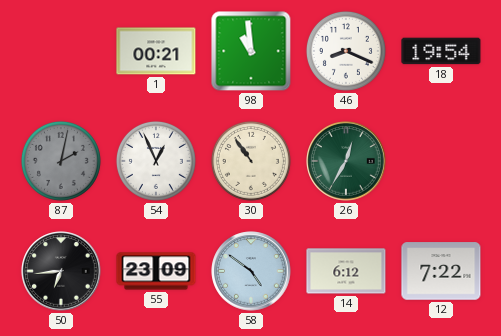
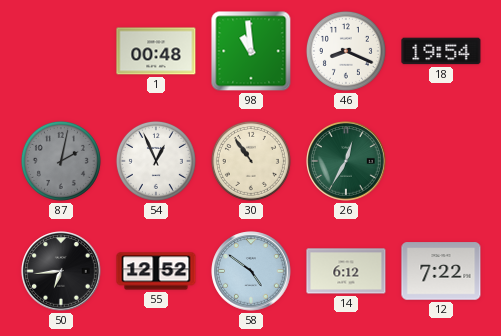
1: 00:21 -> 00:48
55: 23:09 -> 12:52
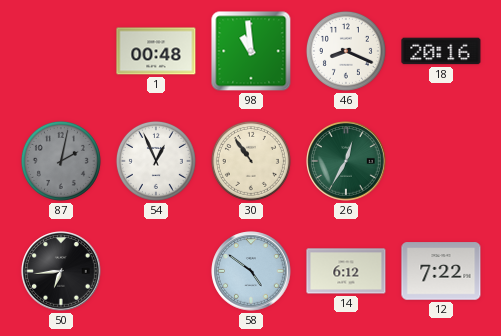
18: 19:54 -> 20:16
55: 12:52 -> none
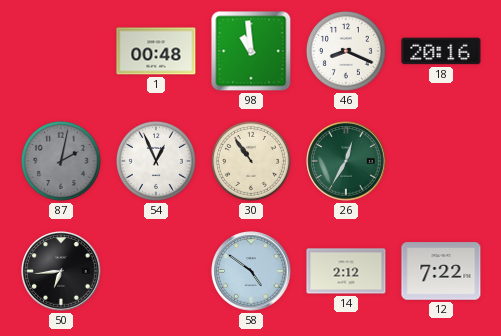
14: 6:12 -> 2:12
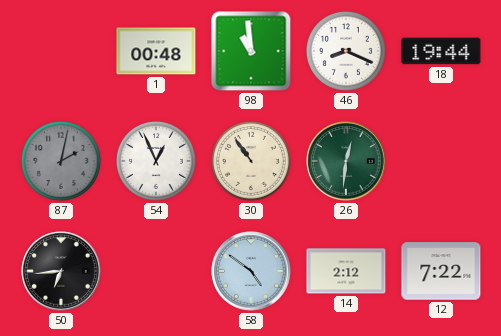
18: 20:16 -> 19:44
26: 12:35 -> 12:31
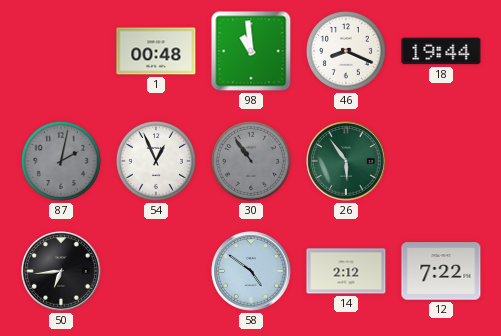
30 dial: cream -> grey
26: 12:31 -> 5:54
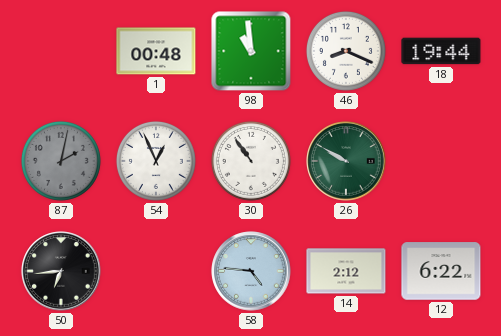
30 dial: grey -> white
26: 5:54 -> 9:50
58: 4:51 -> 4:46
12: 7:22 -> 6:22
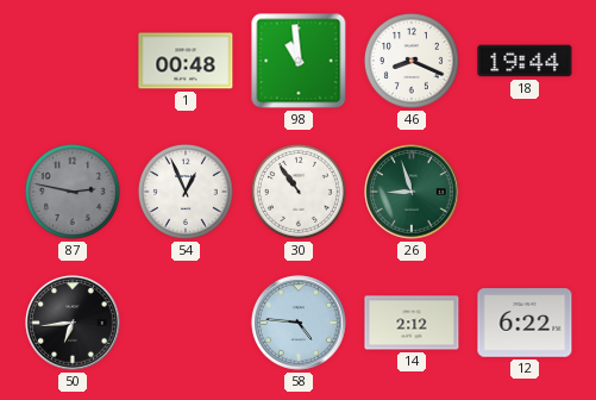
87: 2:02 -> 2:47
26: 9:50 -> 8:57
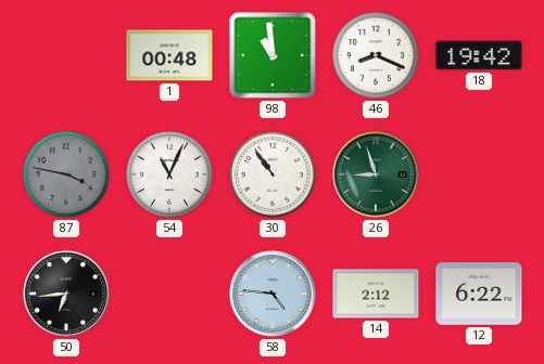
18: 19:44 -> 19:42
87: 2:47 -> 3:47
54: 12:56 -> 11:04
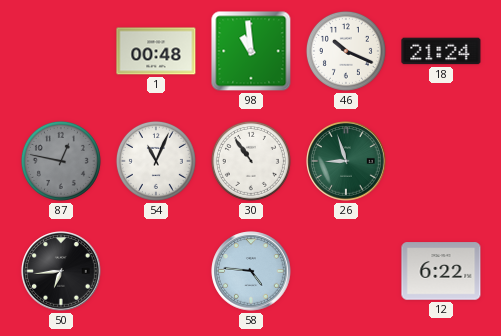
46: 8:19 -> 10:19
18: 19:42 -> 21:24
87: 3:47 -> 12:47
14: 2:12 -> none
